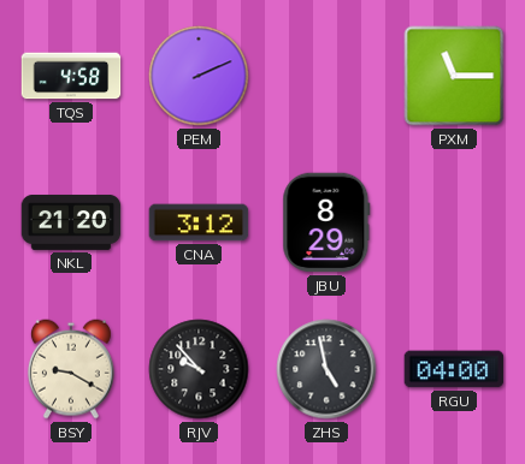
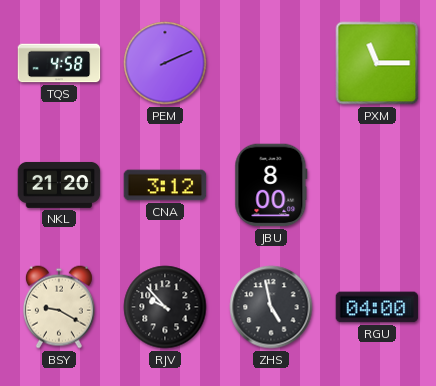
JBU: 8:29 -> 8:00
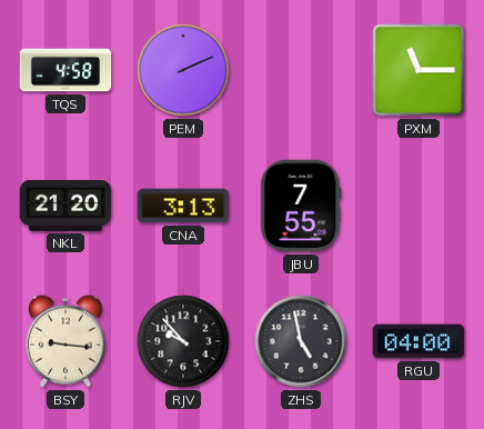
CNA: 3:12 -> 3:13
JBU: 8:00 -> 7:55
BSY: 9:20 -> 9:16
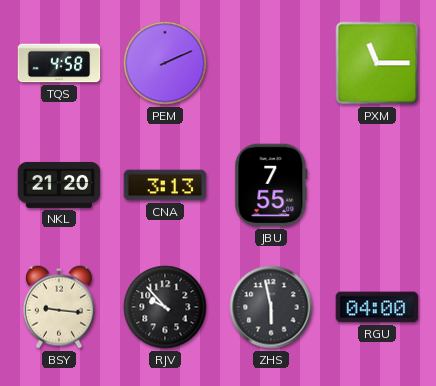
ZHS: 4:58 -> 5:58
